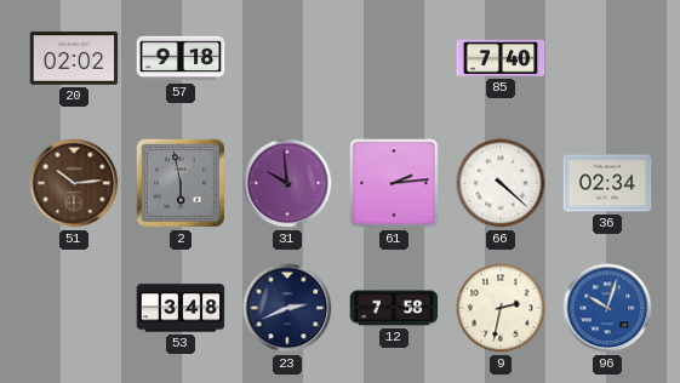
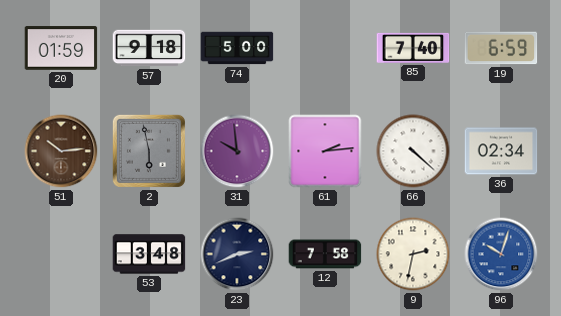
20: 02:02 -> 01:59
74: none -> 5:00
19: none -> 6:59
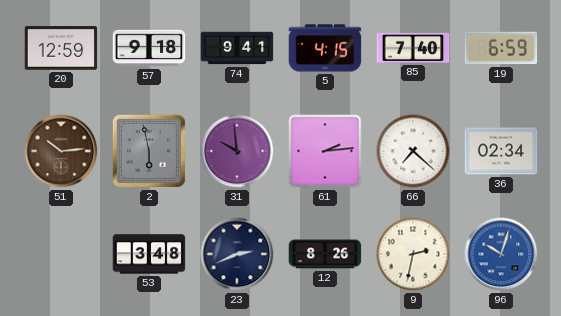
20: 01:59 -> 12:59
74: 5:00 -> 9:41
5: none -> 4:15
66: 4:22 -> 7:22
12: 7:58 -> 8:26
